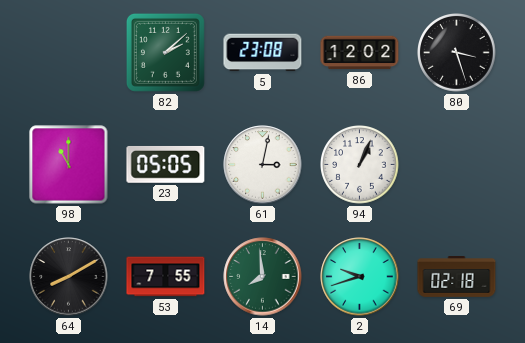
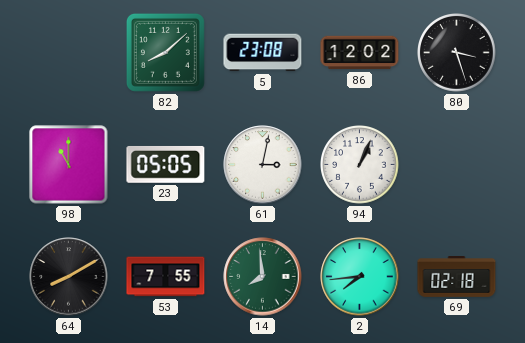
82: 2:08 -> 8:08
2: 9:42 -> 7:44
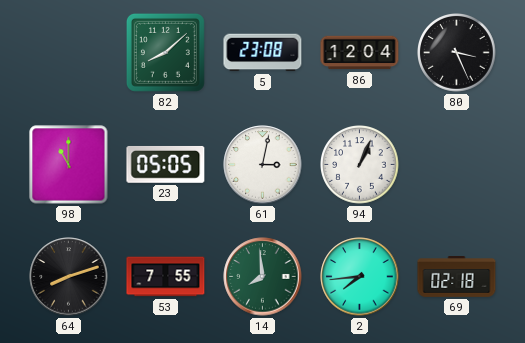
86: 12:02 -> 12:04
80: 3:27 -> 3:26
64: 8:10 -> 8:12
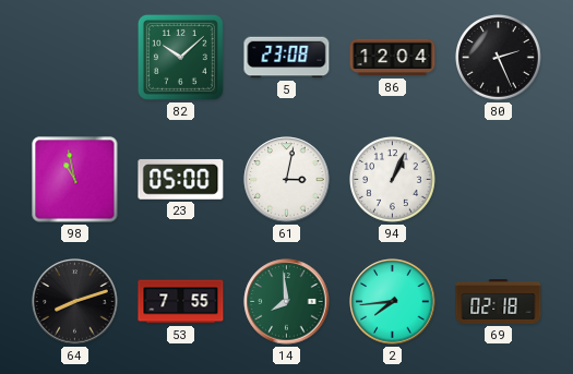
82: 8:08 -> 10:08
80: 3:26 -> 2:26
98: 11:00 -> 10:58
23: 05:05 -> 05:00
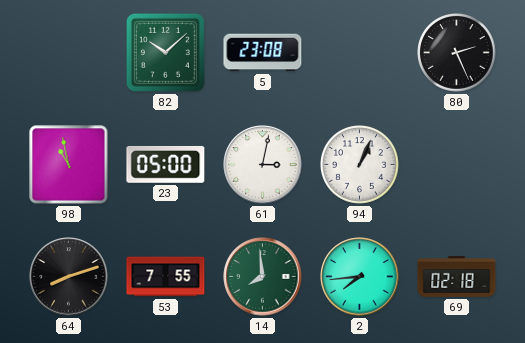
86: 12:04 -> none
